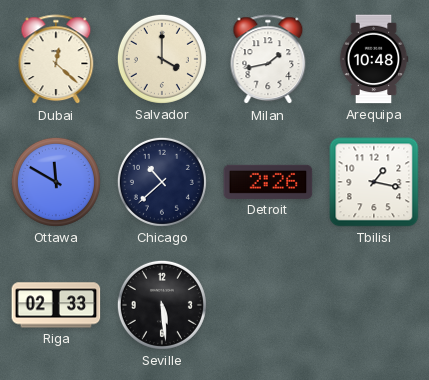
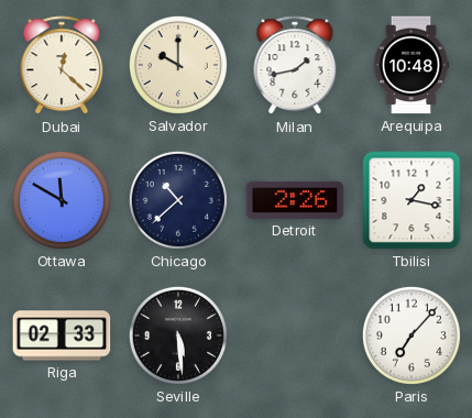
Salvador: 4:00 -> 10:00
Paris: none -> 7:07
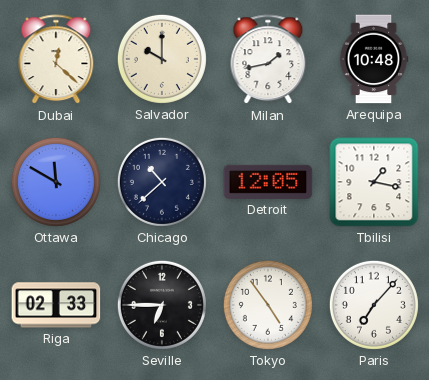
Detroit: 2:26 -> 12:05
Seville: 5:29 -> 6:45
Tokyo: none -> 4:54
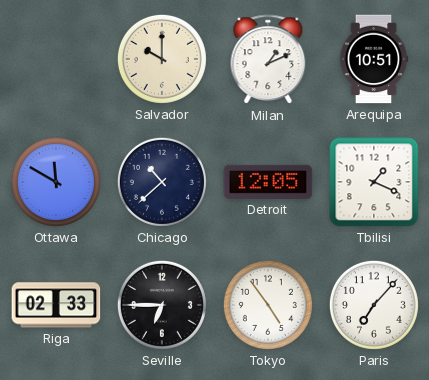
Dubai: 12:22 -> none
Milan: 1:43 -> 1:11
Arequipa: 10:48 -> 10:51
Tbilisi: 1:17 -> 1:19
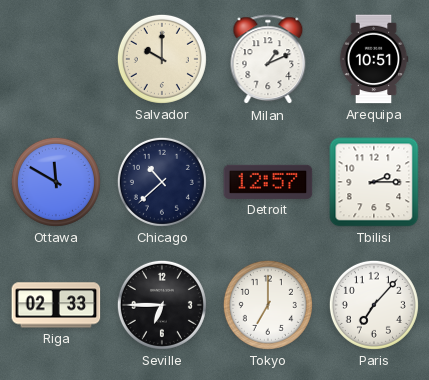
Detroit: 12:05 -> 12:57
Tbilisi: 1:19 -> 2:15
Tokyo: 4:54 -> 7:00
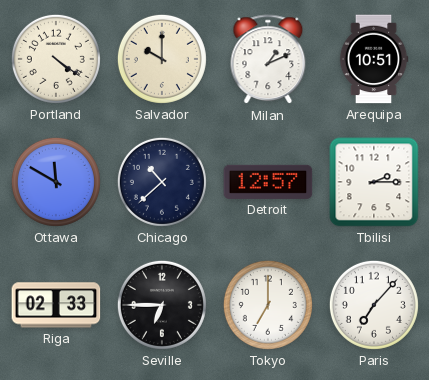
Portland: none -> 4:21
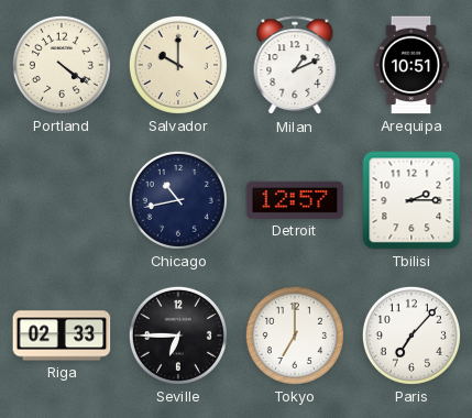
Ottawa: 11:50 -> none
Chicago: 10:38 -> 10:43
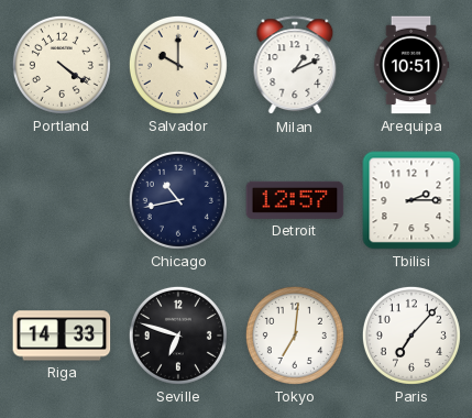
Riga: 02:33 -> 14:33
Seville: 6:45 -> 6:48
Tokyo: 7:00 -> 7:01
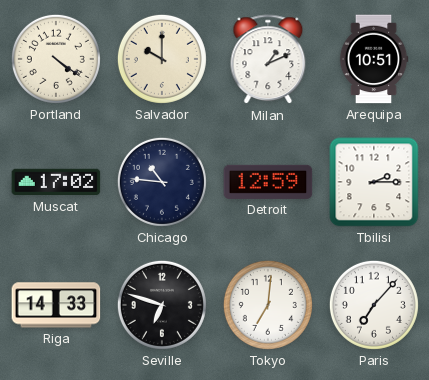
Muscat: none -> 17:02
Chicago: 10:43 -> 10:46
Detroit: 12:57 -> 12:59
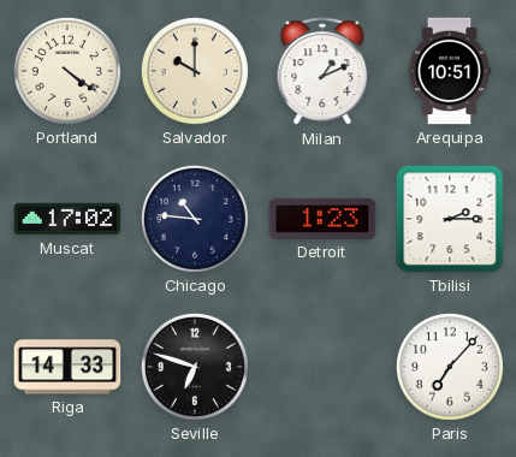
Detroit: 12:59 -> 1:23
Tokyo: 7:01 -> none
